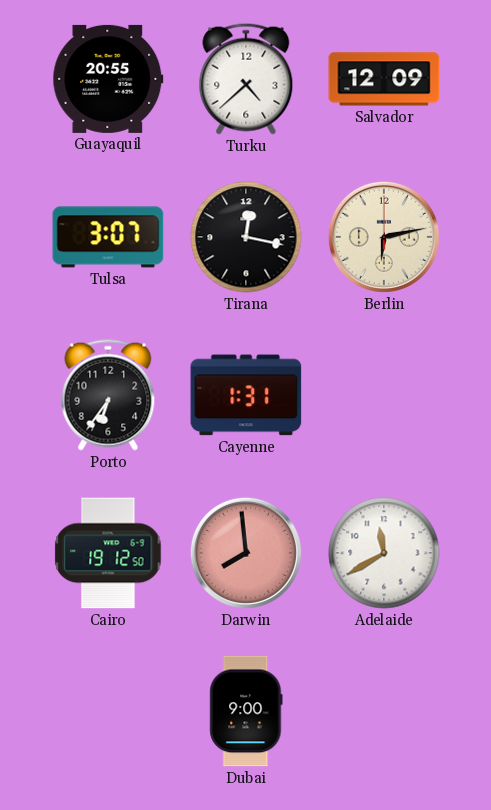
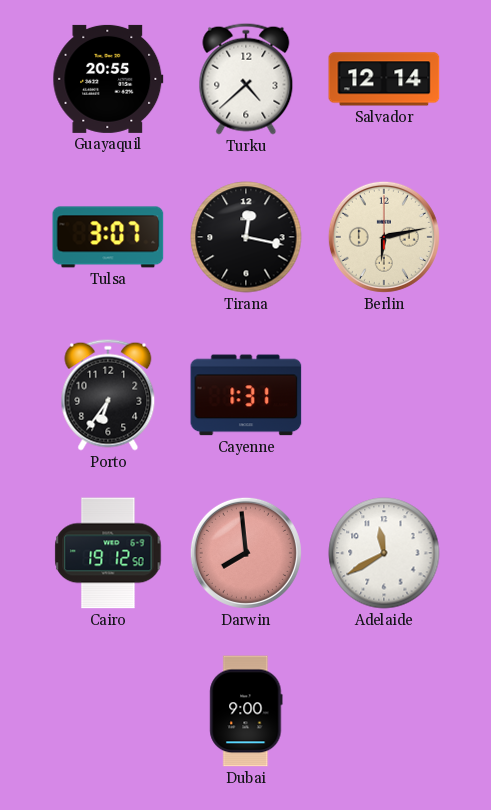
Salvador: 12:09 -> 12:14
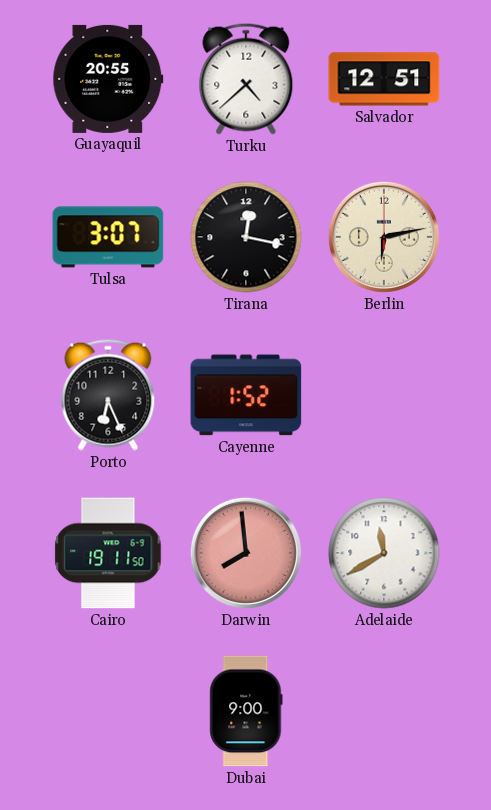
Salvador: 12:14 -> 12:51
Porto: 6:36 -> 6:26
Cayenne: 1:31 -> 1:52
Cairo: 19:12 -> 19:11
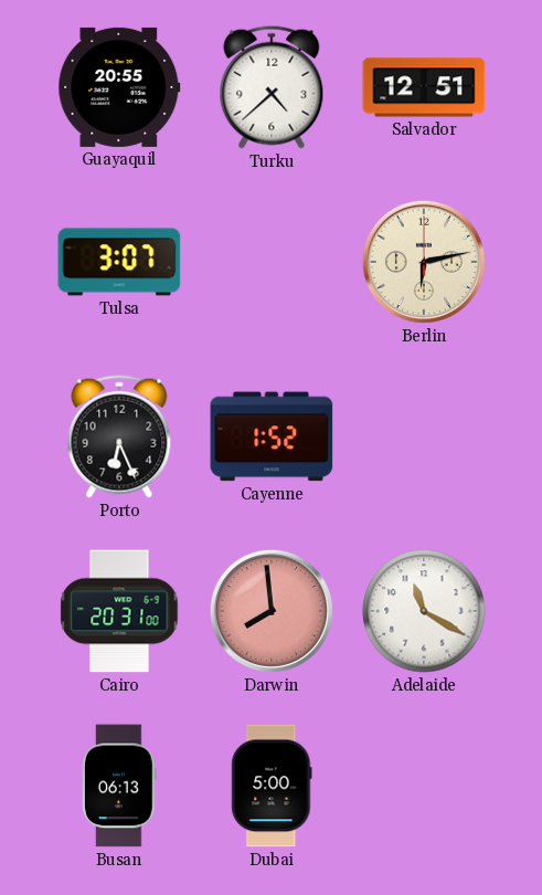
Tirana: 12:17 -> none
Cairo: 19:11 -> 20:31
Adelaide: 11:40 -> 11:20
Busan: none -> 06:13
Dubai: 9:00 -> 5:00
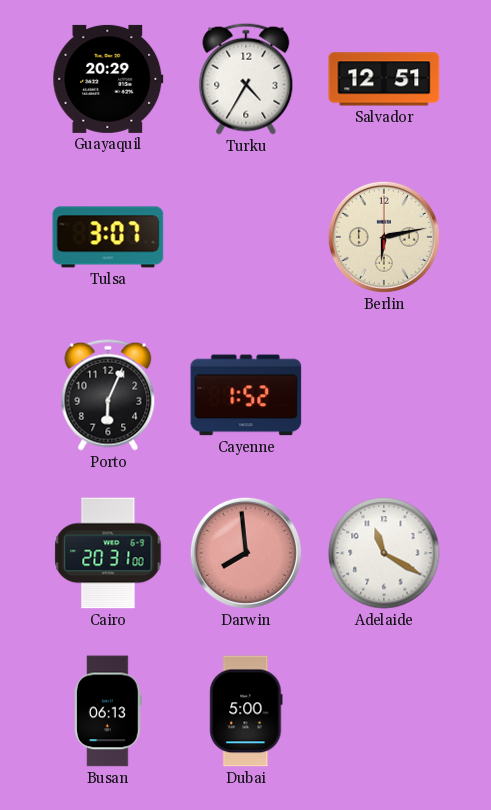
Guayaquil: 20:55 -> 20:29
Turku: 4:38 -> 4:35
Porto: 6:26 -> 6:04
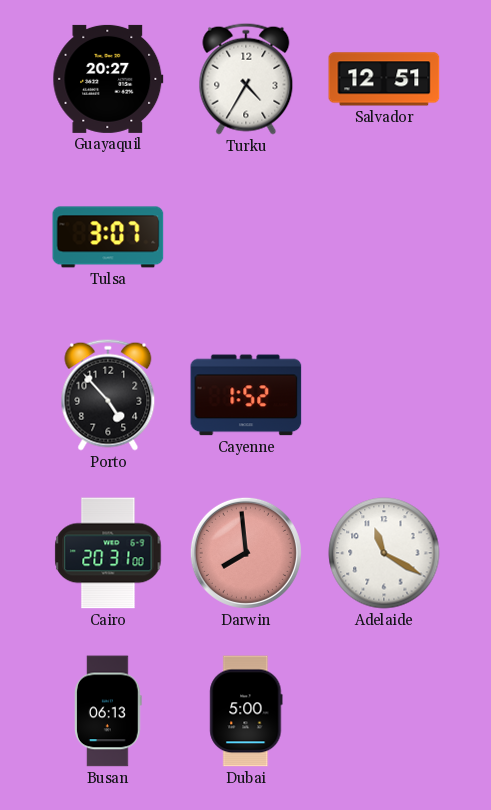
Guayaquil: 20:29 -> 20:27
Berlin: 6:13 -> none
Porto: 6:04 -> 4:53
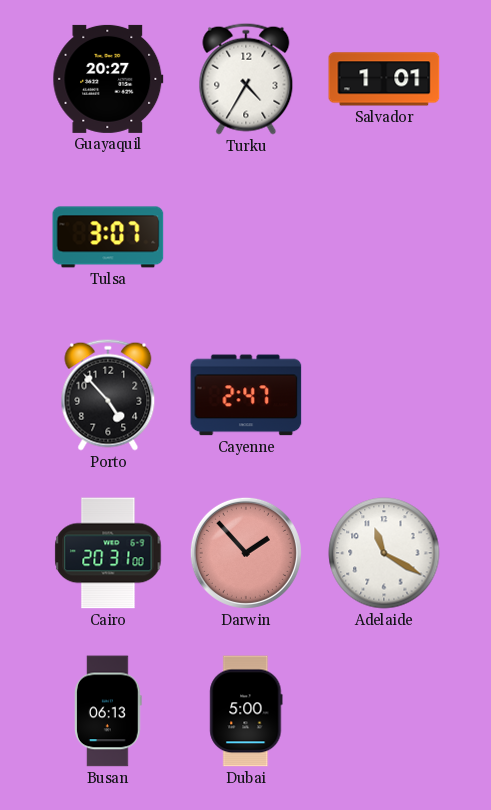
Salvador: 12:51 -> 1:01
Cayenne: 1:52 -> 2:47
Darwin: 7:59 -> 1:53
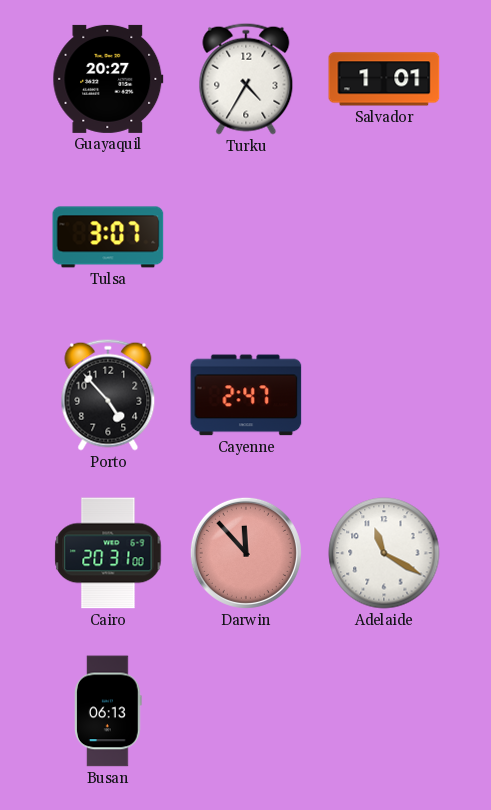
Darwin: 1:53 -> 11:53
Dubai: 5:00 -> none
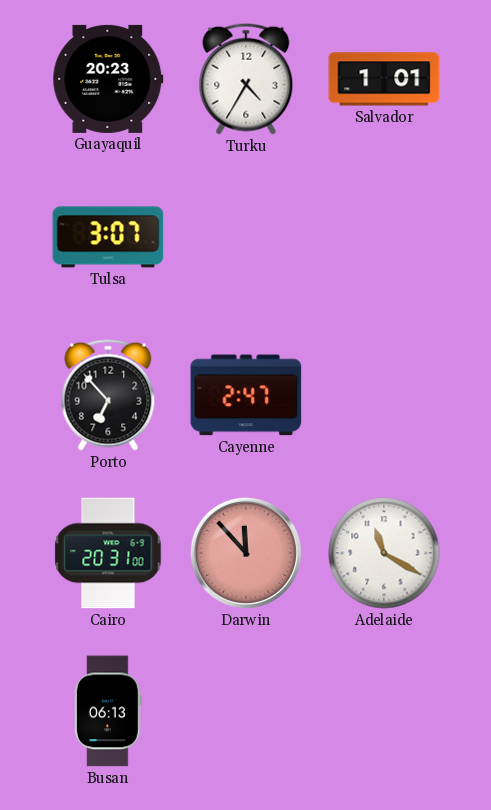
Guayaquil: 20:27 -> 20:23
Porto: 4:53 -> 6:53
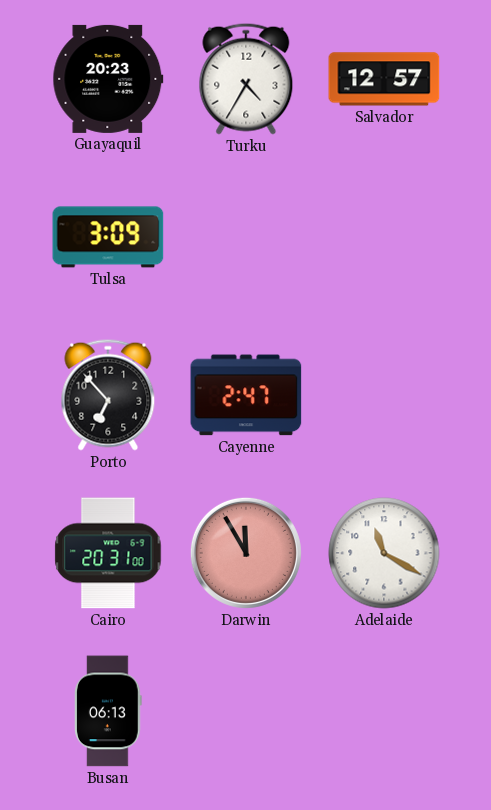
Salvador: 1:01 -> 12:57
Tulsa: 3:07 -> 3:09
Darwin: 11:53 -> 11:55
